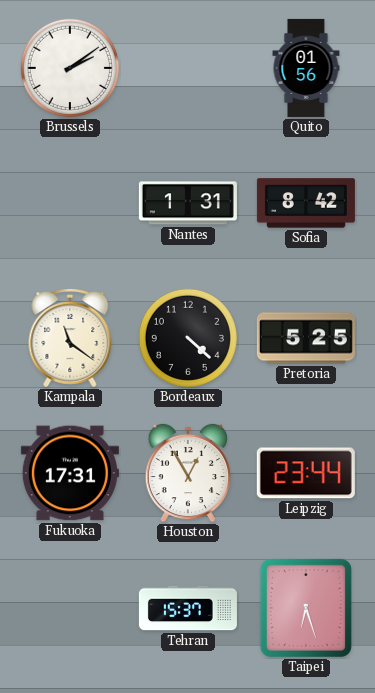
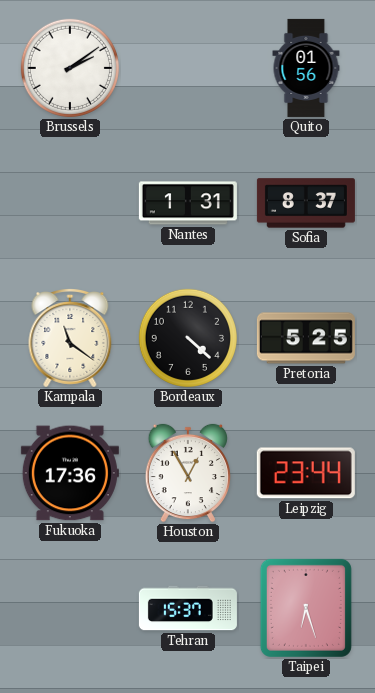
Sofia: 8:42 -> 8:37
Fukuoka: 17:31 -> 17:36
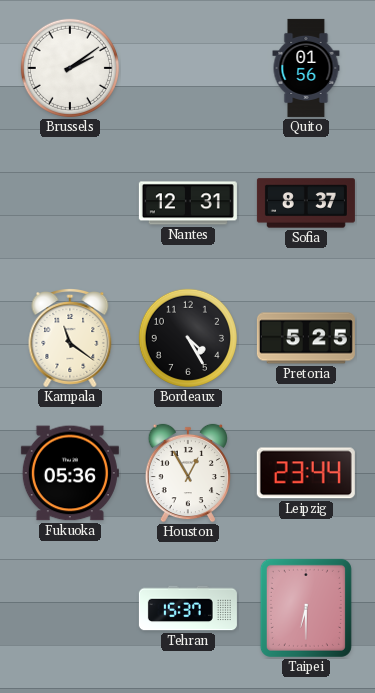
Nantes: 1:31 -> 12:31
Bordeaux: 4:22 -> 4:25
Fukuoka: 17:36 -> 05:36
Taipei: 6:27 -> 6:30
